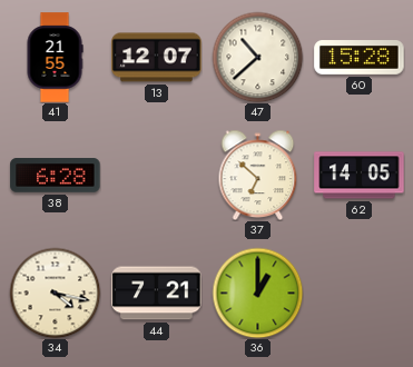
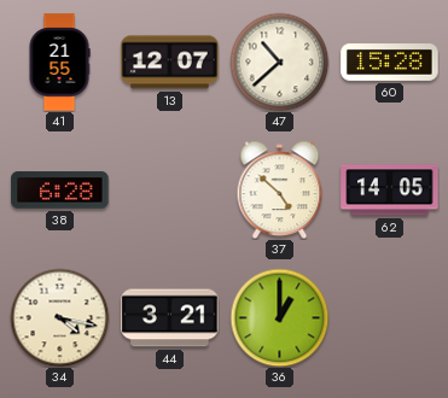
37: 6:52 -> 4:52
44: 7:21 -> 3:21
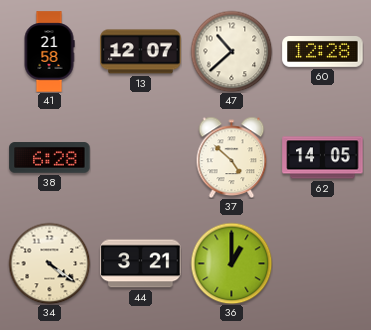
41: 21:55 -> 21:58
60: 15:28 -> 12:28
34: 4:17 -> 4:21
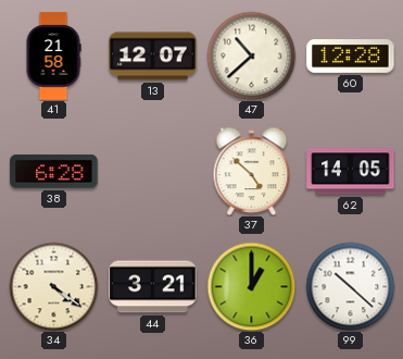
99: none -> 10:22
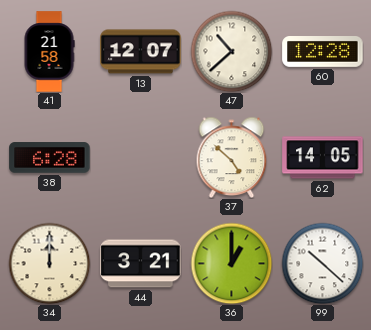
34: 4:21 -> 12:00
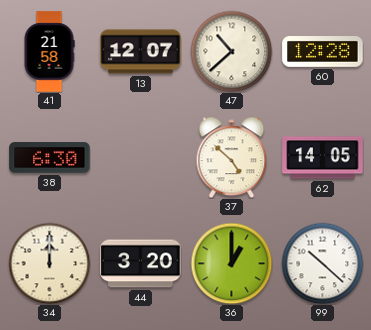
38: 6:28 -> 6:30
44: 3:21 -> 3:20
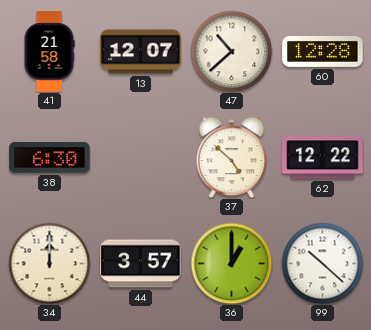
62: 14:05 -> 12:22
44: 3:20 -> 3:57
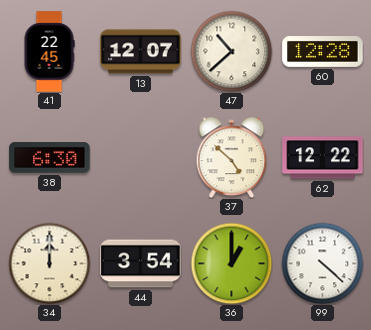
41: 21:58 -> 22:45
44: 3:57 -> 3:54
99: 10:22 -> 4:22
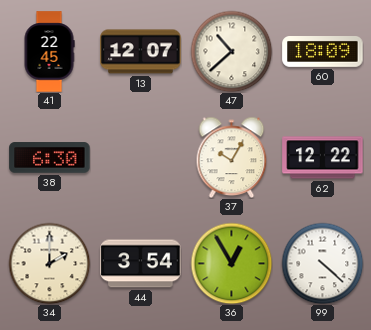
60: 12:28 -> 18:09
37: 4:52 -> 10:05
34: 12:00 -> 2:00
36: 1:00 -> 12:55
